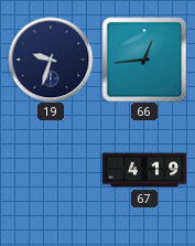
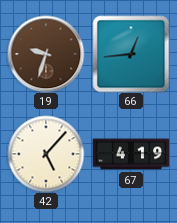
19 dial: navy -> brown
42: none -> 5:07
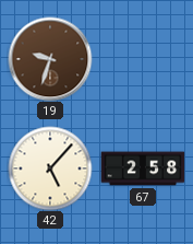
66: 12:44 -> none
67: 4:19 -> 2:58
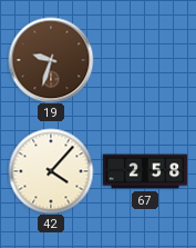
42: 5:07 -> 4:07
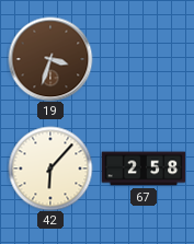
19: 9:33 -> 3:33
42: 4:07 -> 6:07
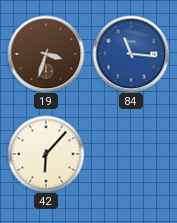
84: none -> 11:16
67: 2:58 -> none
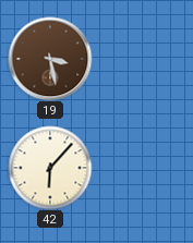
19: 3:33 -> 3:28
84: 11:16 -> none
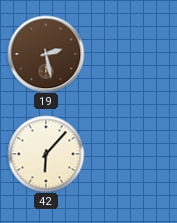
19: 3:28 -> 2:28
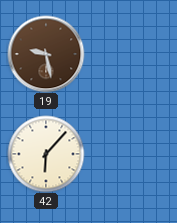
19: 2:28 -> 9:28
